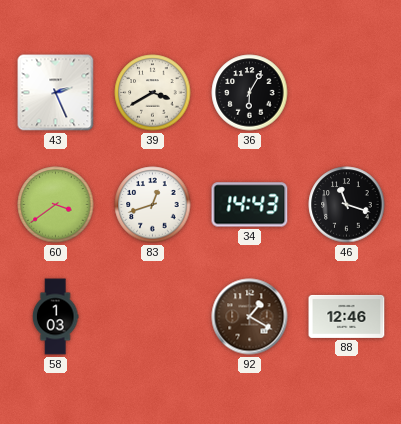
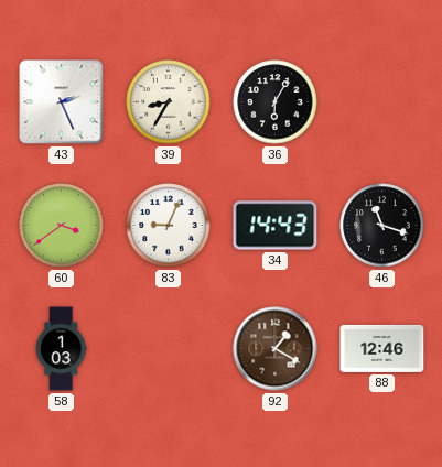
39: 3:40 -> 8:35
83: 12:42 -> 9:04
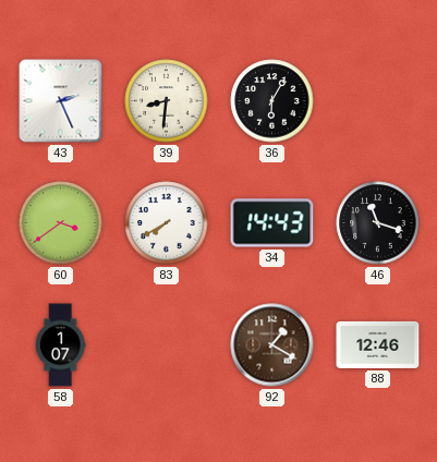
39: 8:35 -> 8:31
83: 9:04 -> 7:40
58: 1:03 -> 1:07
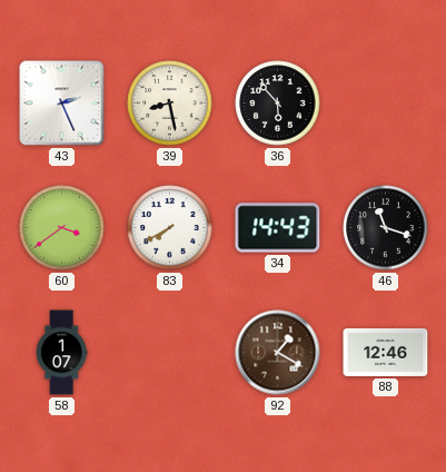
39: 8:31 -> 8:28
36: 6:05 -> 5:53
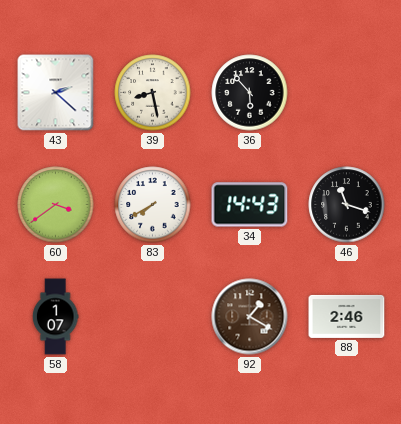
43: 2:26 -> 2:22
88: 12:46 -> 2:46
